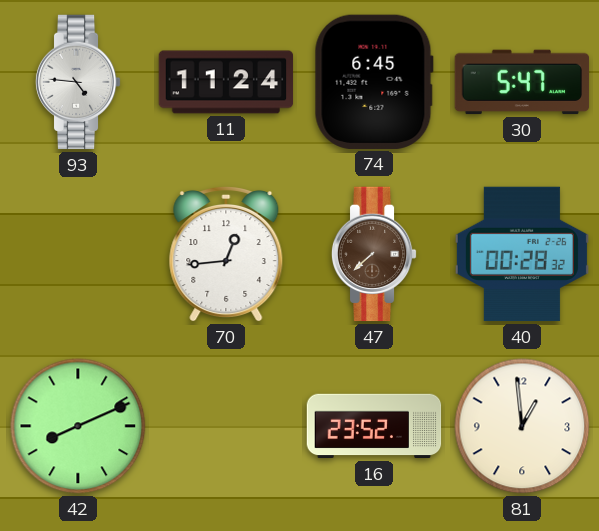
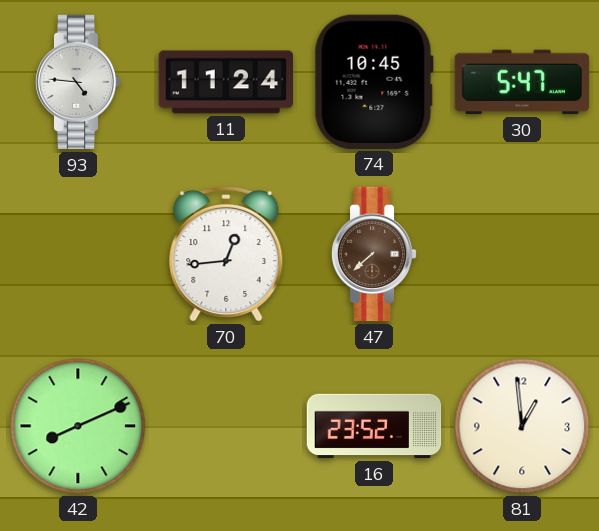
74: 6:45 -> 10:45
40: 00:28 -> none
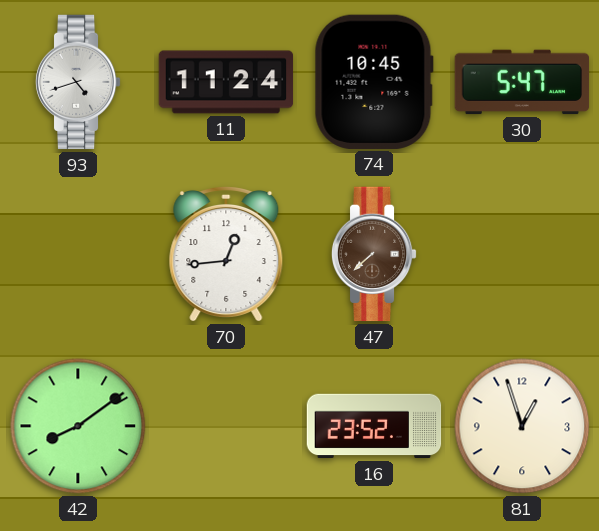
93: 4:46 -> 4:42
42: 8:11 -> 8:09
81: 12:59 -> 12:57
